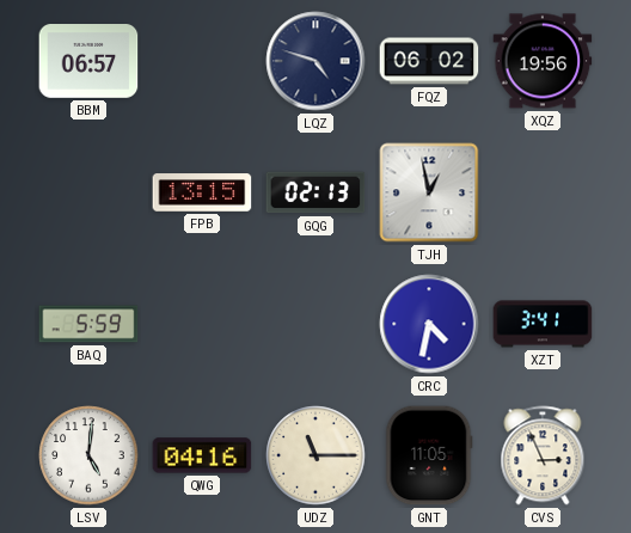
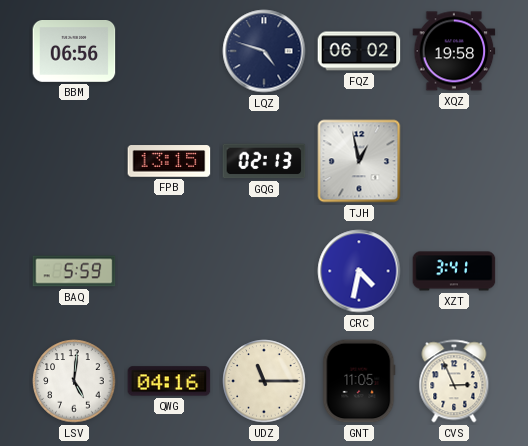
BBM: 06:57 -> 06:56
XQZ: 19:56 -> 19:58
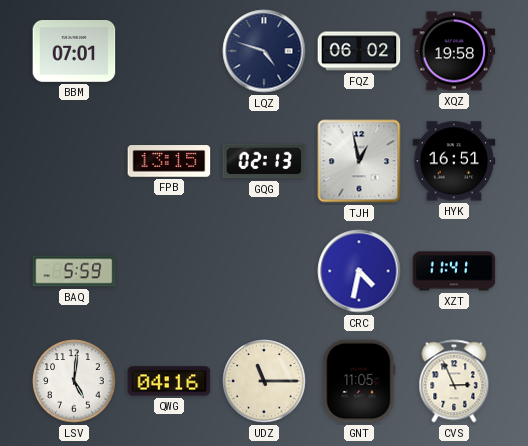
BBM: 06:56 -> 07:01
HYK: none -> 16:51
XZT: 3:41 -> 11:41
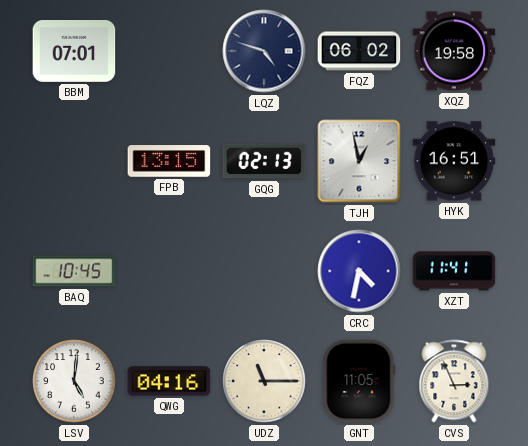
BAQ: 5:59 -> 10:45
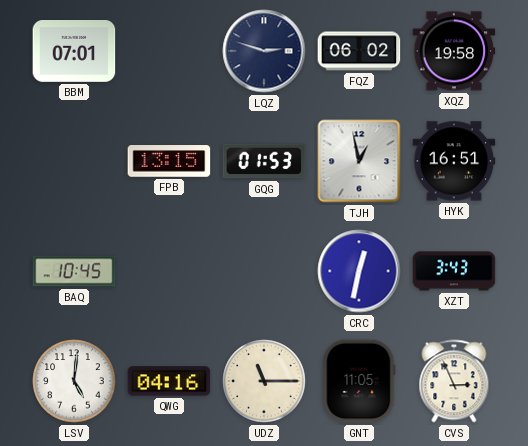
LQZ: 4:48 -> 2:48
GQG: 02:13 -> 01:53
CRC: 4:32 -> 12:32
XZT: 11:41 -> 3:43
